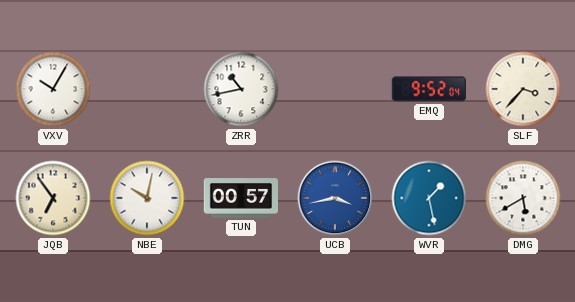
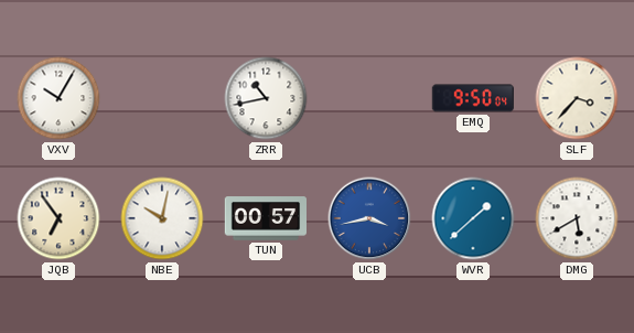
EMQ: 9:52 -> 9:50
WVR: 1:28 -> 1:38
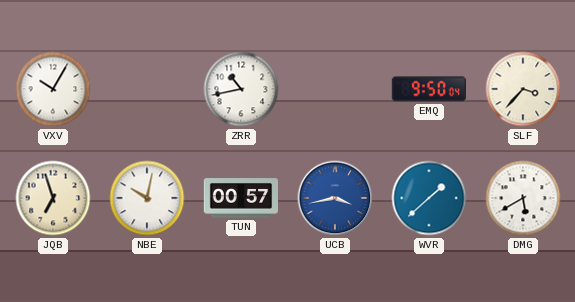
JQB: 6:54 -> 6:57
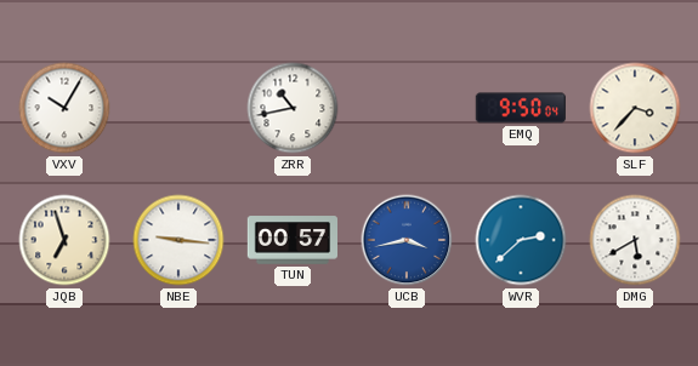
NBE: 10:02 -> 9:16
WVR: 1:38 -> 2:38
